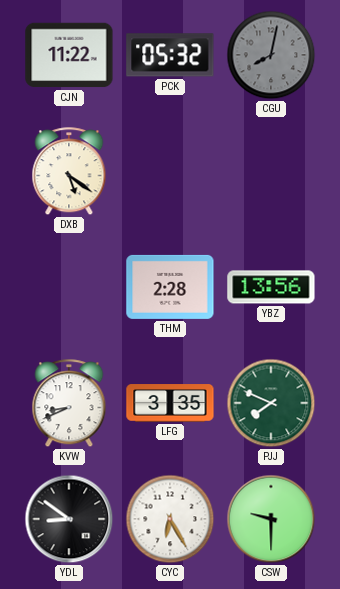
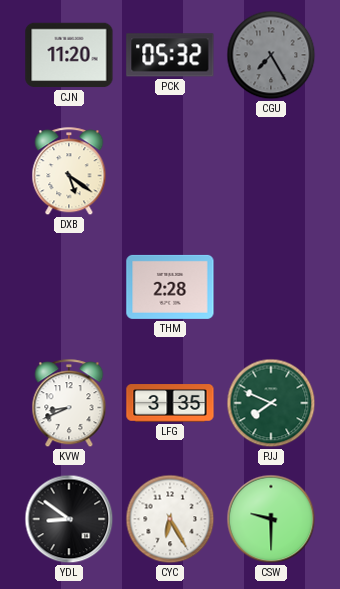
CJN: 11:22 -> 11:20
CGU: 8:02 -> 7:25
YBZ: 13:56 -> none
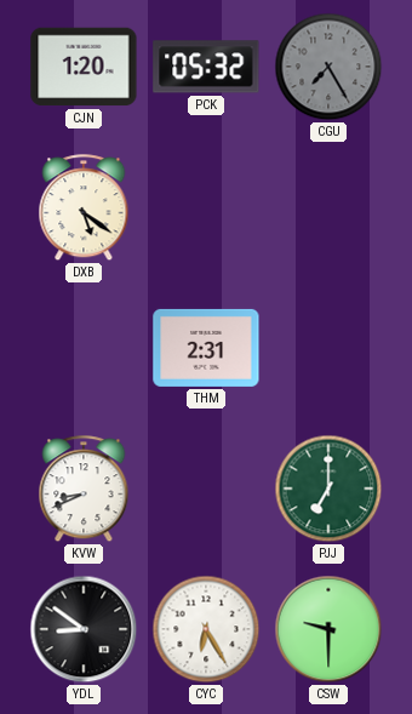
CJN: 11:20 -> 1:20
THM: 2:28 -> 2:31
LFG: 3:35 -> none
PJJ: 7:49 -> 7:00
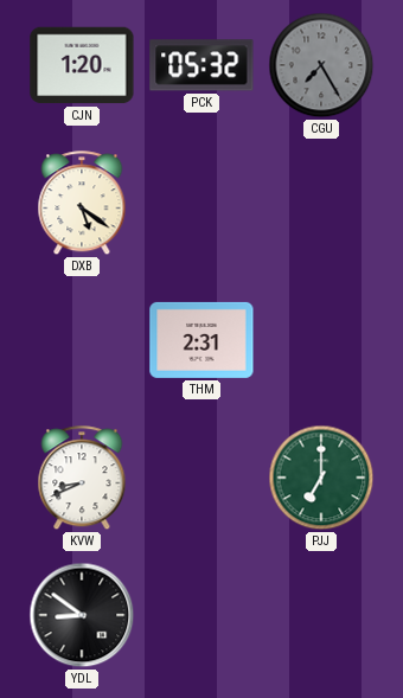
CYC: 6:25 -> none
CSW: 9:30 -> none
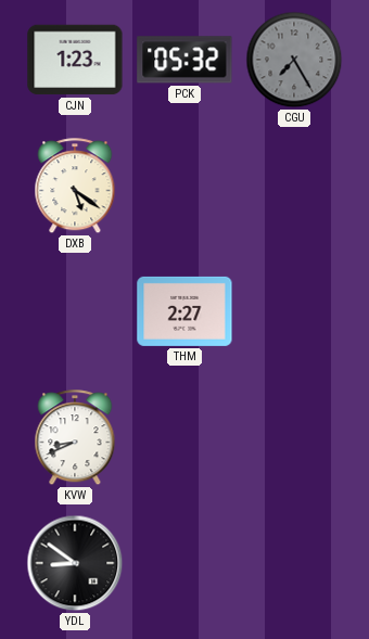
CJN: 1:20 -> 1:23
THM: 2:31 -> 2:27
PJJ: 7:00 -> none
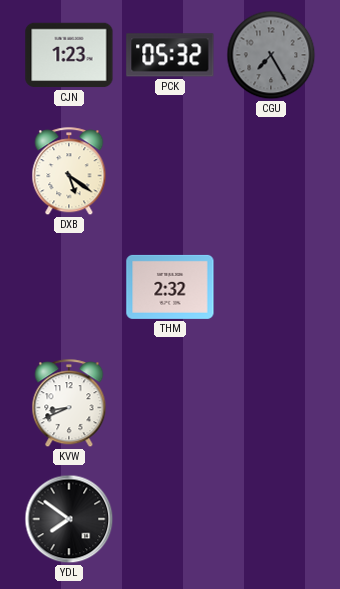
THM: 2:27 -> 2:32
YDL: 8:51 -> 7:51
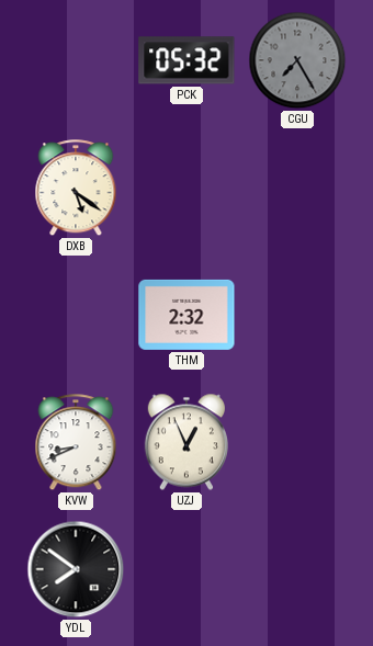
CJN: 1:23 -> none
UZJ: none -> 12:56
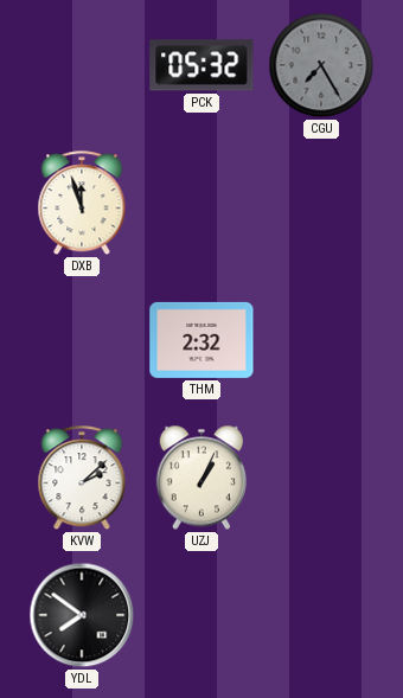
DXB: 5:21 -> 11:57
KVW: 8:41 -> 2:08
UZJ: 12:56 -> 1:04
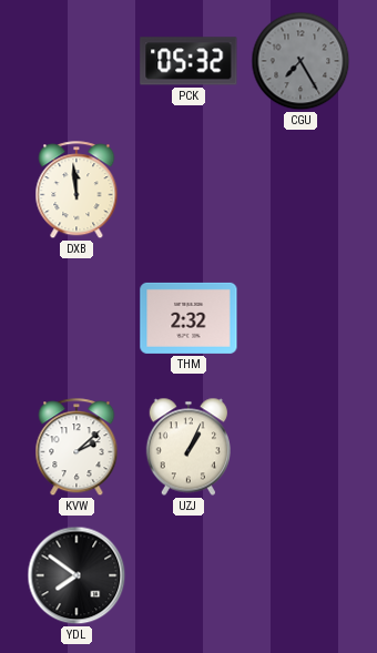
DXB: 11:57 -> 11:59
